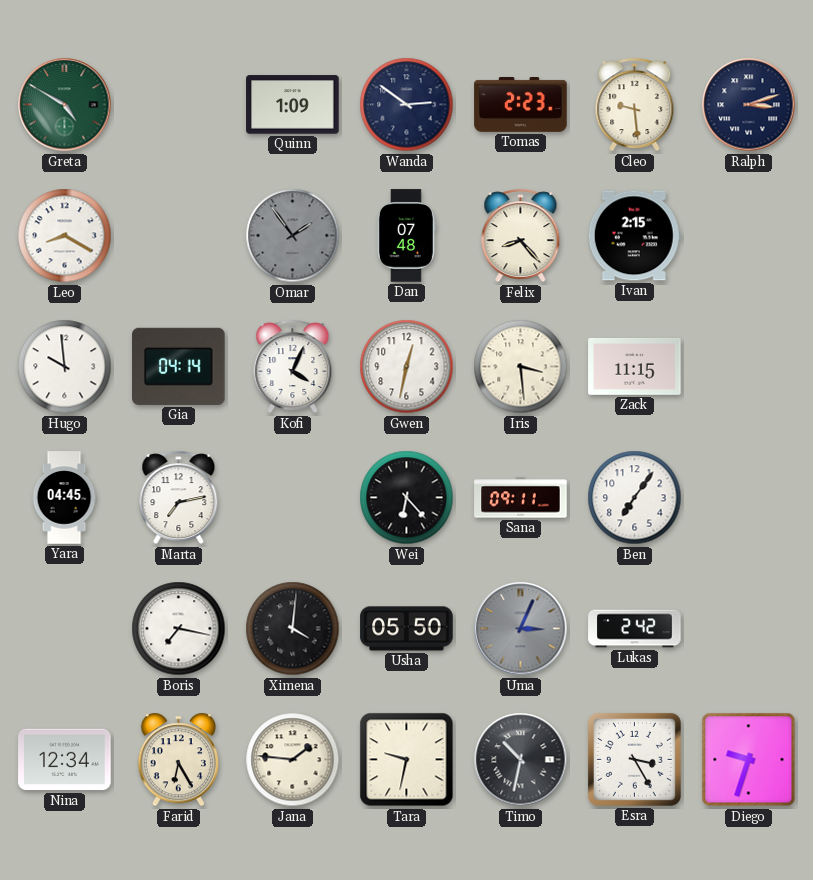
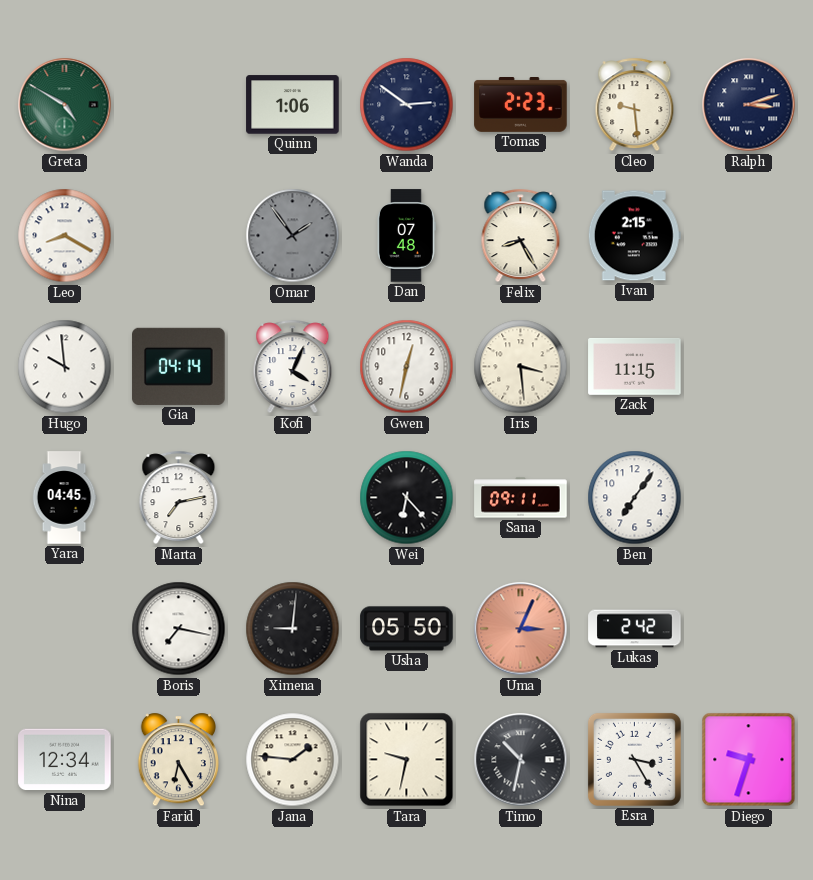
Quinn: 1:09 -> 1:06
Felix: 8:23 -> 8:25
Ximena: 4:01 -> 9:01
Uma dial: grey -> salmon
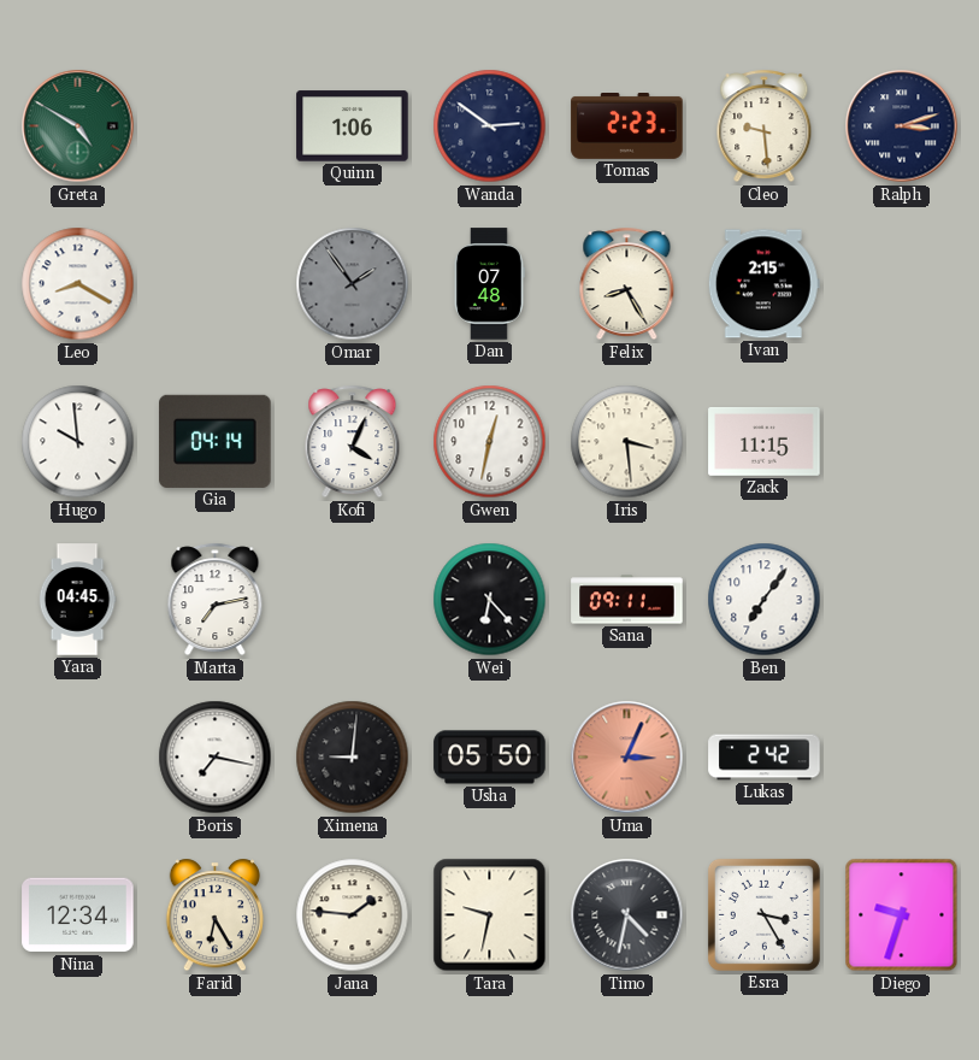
Timo: 10:32 -> 4:32
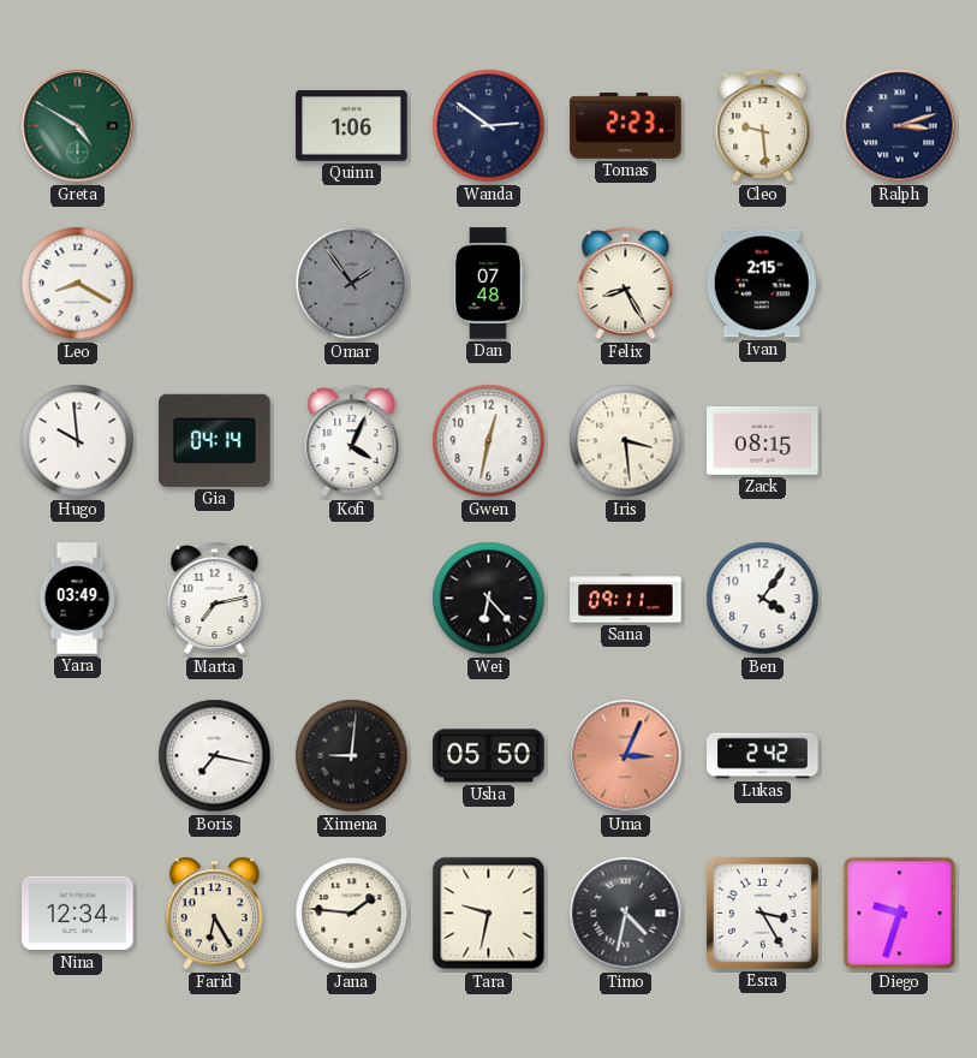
Zack: 11:15 -> 08:15
Yara: 04:45 -> 03:49
Ben: 7:06 -> 4:06
